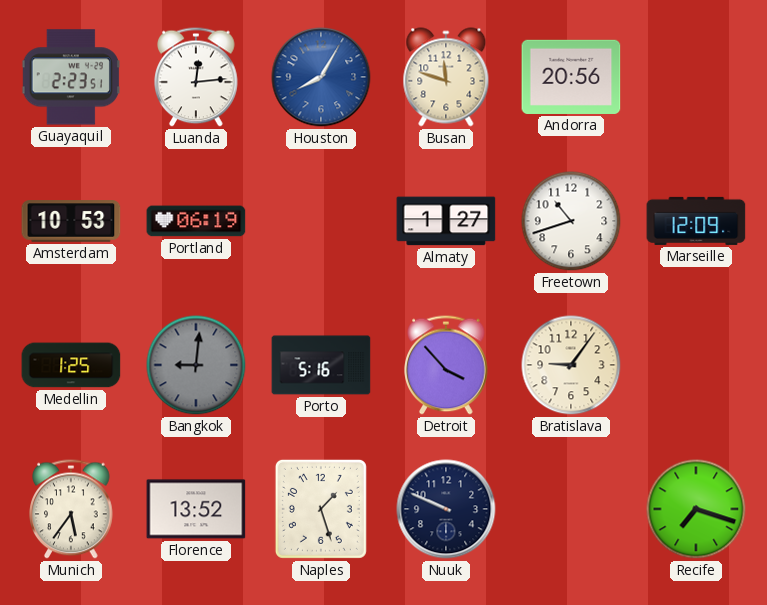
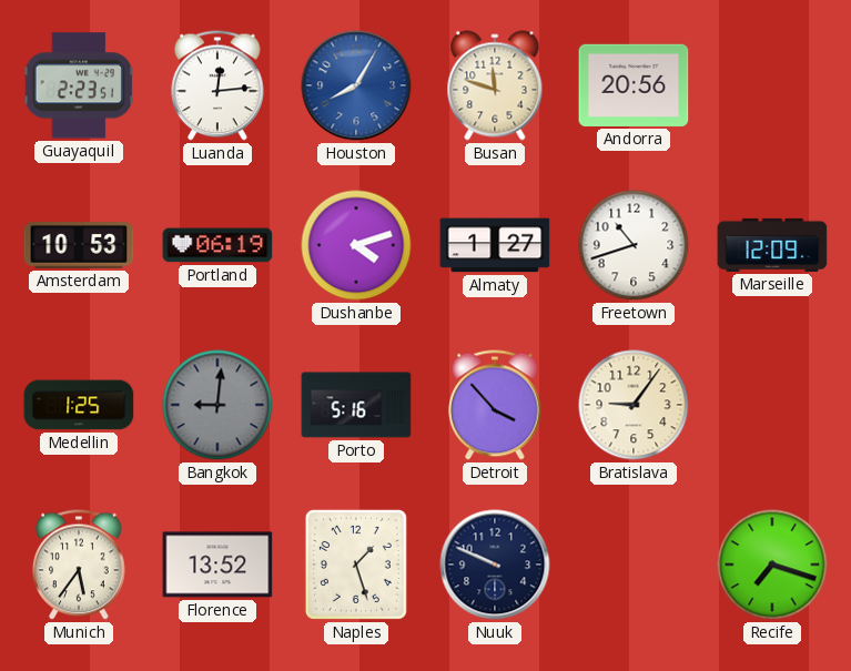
Dushanbe: none -> 4:12
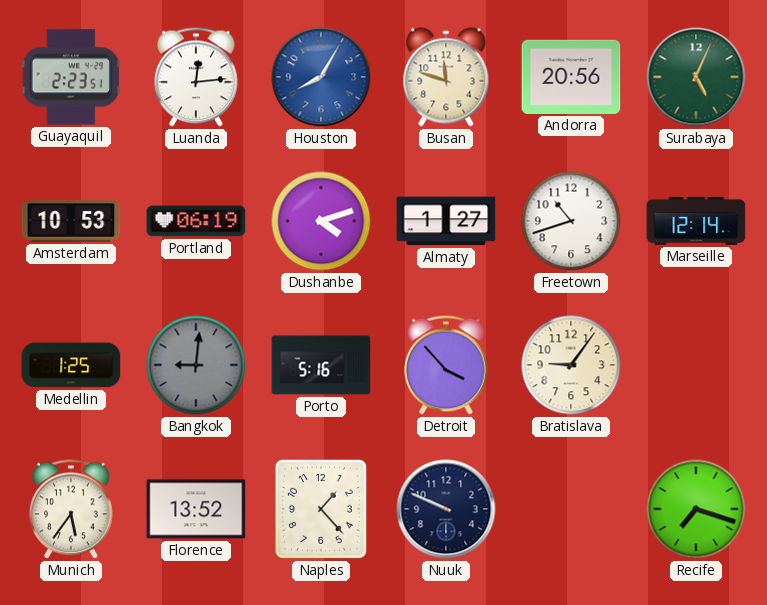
Surabaya: none -> 5:04
Marseille: 12:09 -> 12:14
Naples: 1:27 -> 1:23
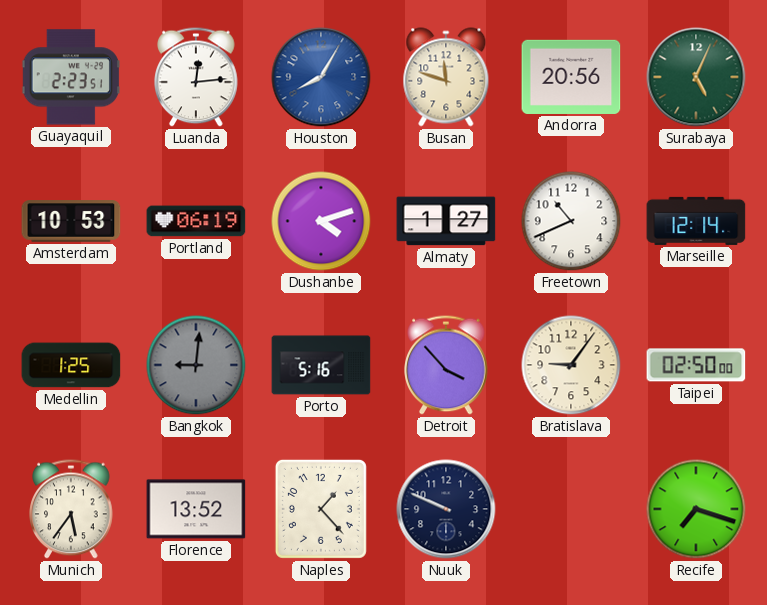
Freetown: 10:42 -> 10:41
Taipei: none -> 02:50
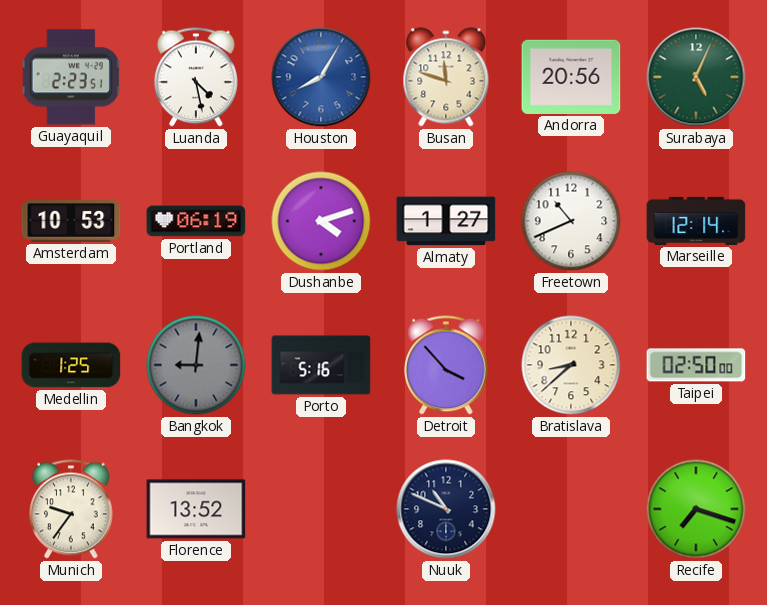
Luanda: 12:14 -> 4:28
Bratislava: 9:06 -> 8:38
Munich: 5:36 -> 9:36
Naples: 1:23 -> none
Nuuk: 9:49 -> 10:49
